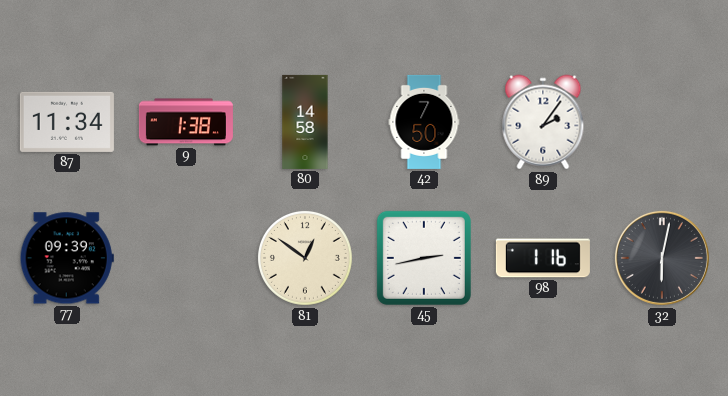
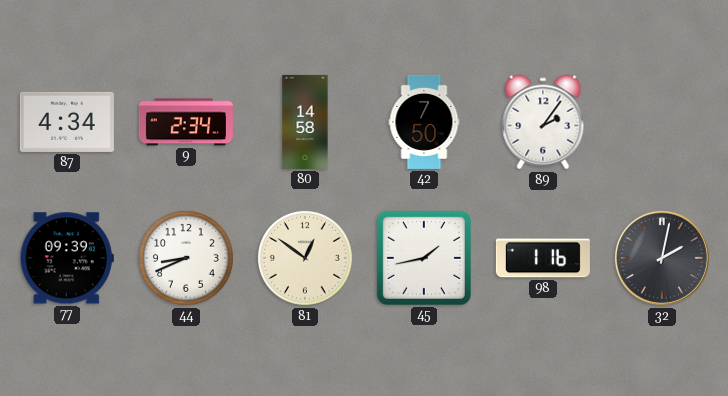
87: 11:34 -> 4:34
9: 1:38 -> 2:34
44: none -> 8:41
45: 2:43 -> 1:43
32: 6:02 -> 2:02
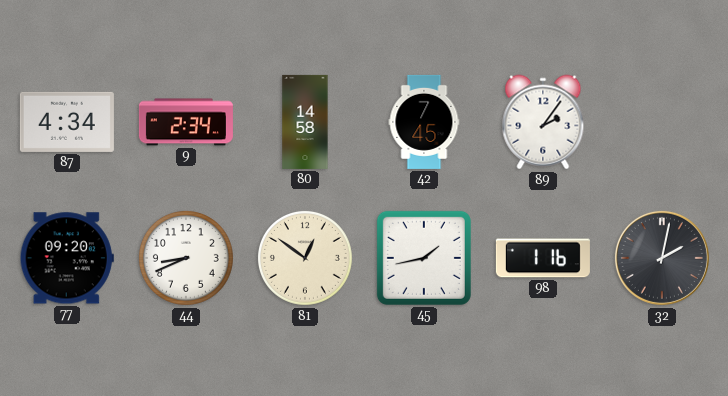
42: 7:50 -> 7:45
77: 09:39 -> 09:20
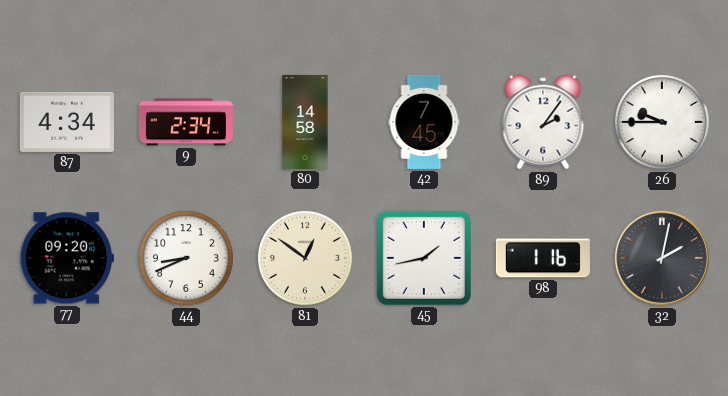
26: none -> 9:45
